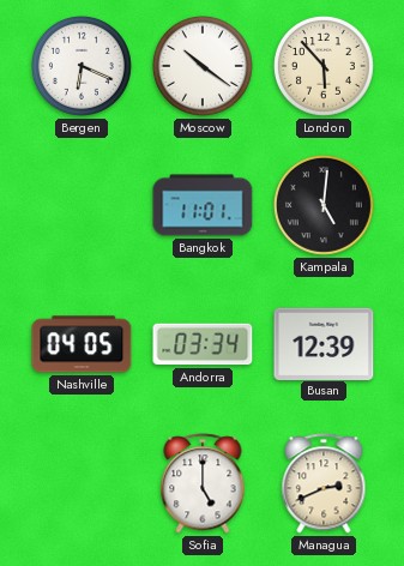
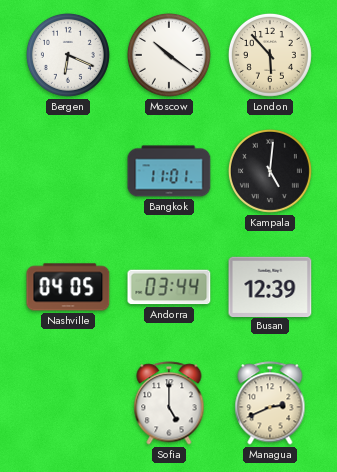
Andorra: 03:34 -> 03:44
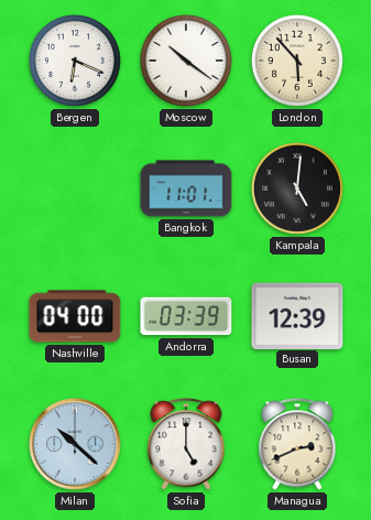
Nashville: 04:05 -> 04:00
Andorra: 03:44 -> 03:39
Milan: none -> 10:22
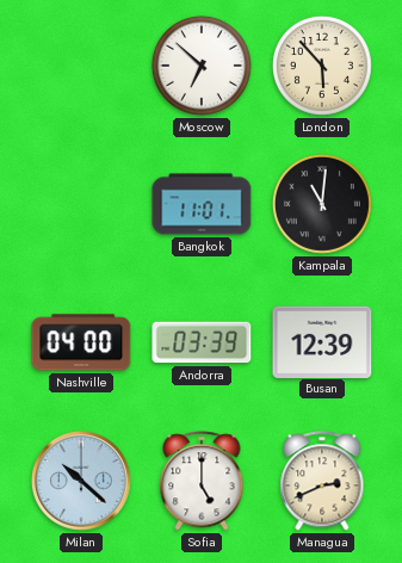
Bergen: 6:19 -> none
Moscow: 10:21 -> 6:52
Kampala: 5:01 -> 11:01
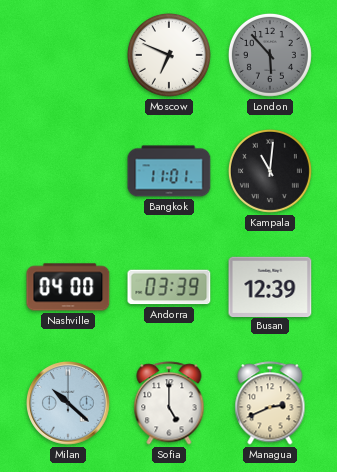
Moscow: 6:52 -> 6:49
London dial: cream -> grey
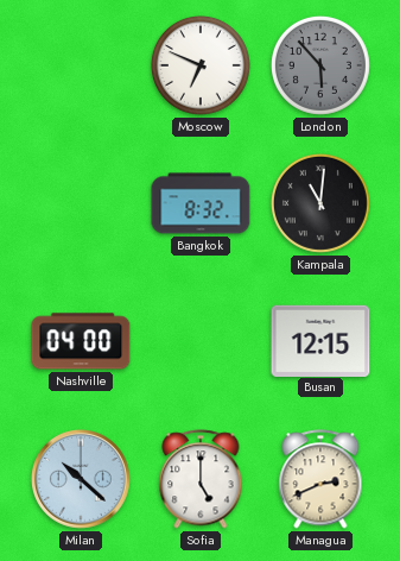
Bangkok: 11:01 -> 8:32
Andorra: 03:39 -> none
Busan: 12:39 -> 12:15
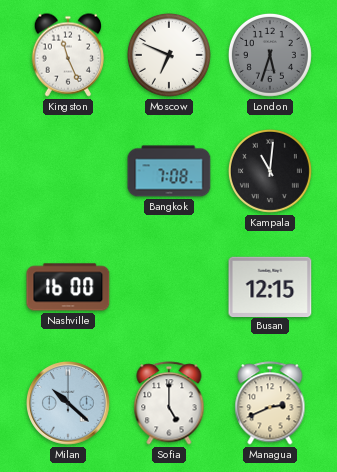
Kingston: none -> 11:26
London: 5:53 -> 5:33
Bangkok: 8:32 -> 7:08
Nashville: 04:00 -> 16:00
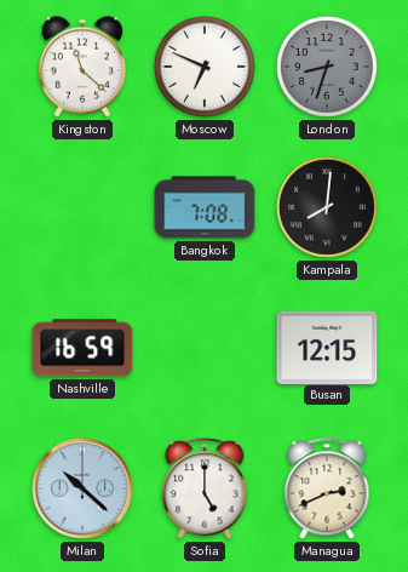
Kingston: 11:26 -> 11:22
London: 5:33 -> 8:33
Kampala: 11:01 -> 8:01
Nashville: 16:00 -> 16:59
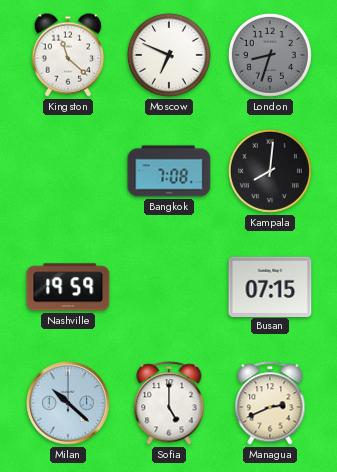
Nashville: 16:59 -> 19:59
Busan: 12:15 -> 07:15
